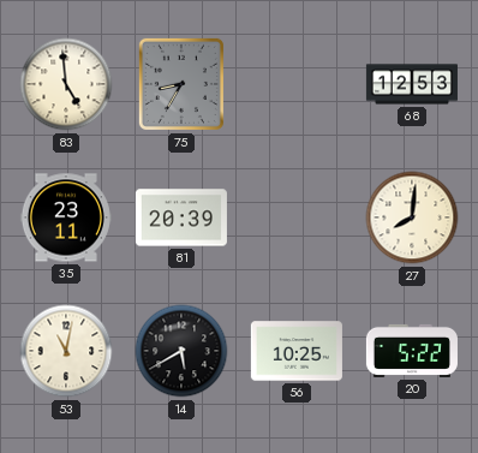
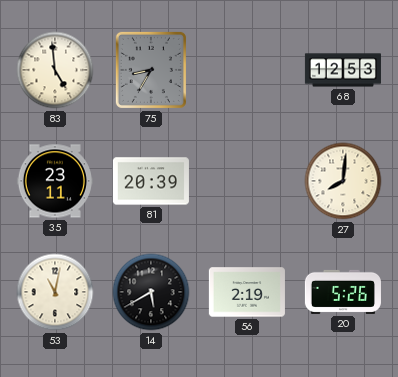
56: 10:25 -> 2:19
20: 5:22 -> 5:26
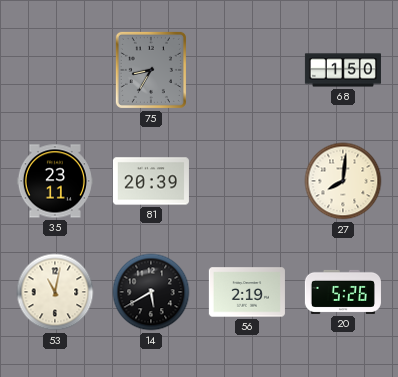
83: 4:59 -> none
68: 12:53 -> 1:50
